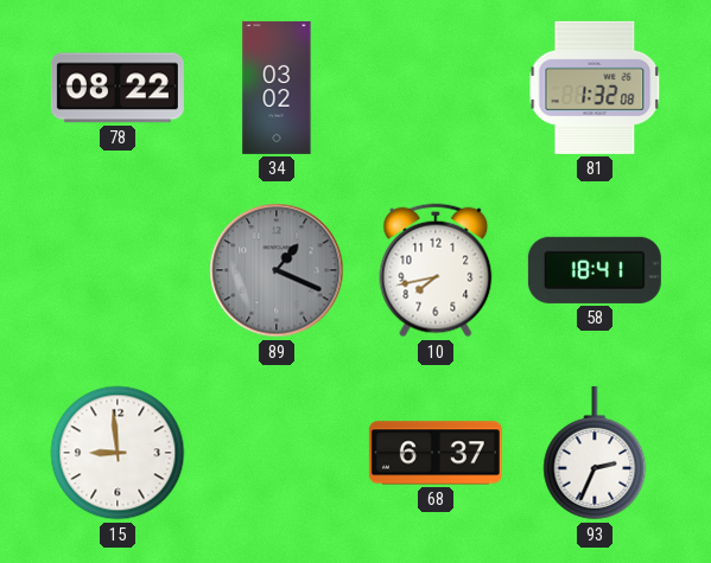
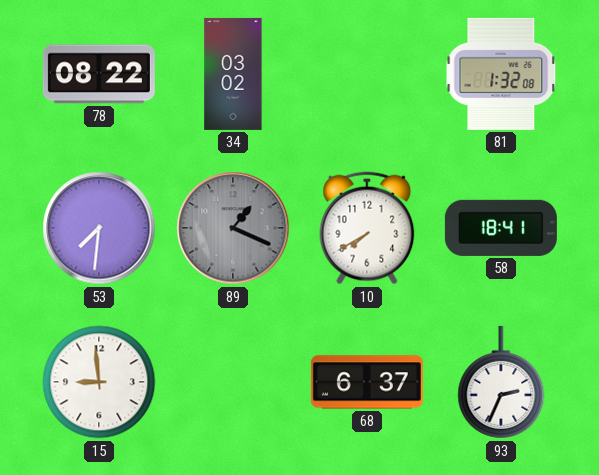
53: none -> 7:31
10: 7:43 -> 7:40
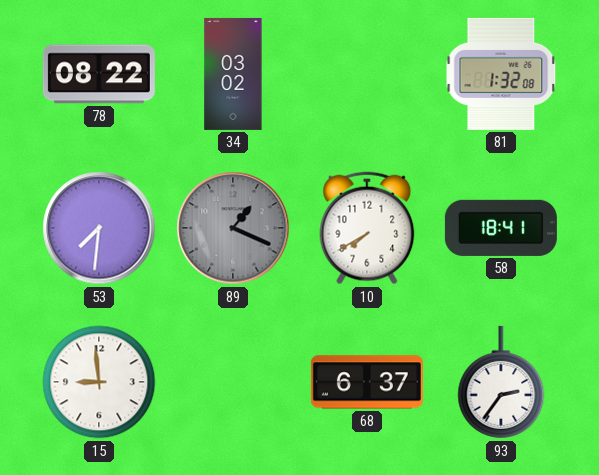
93: 2:34 -> 2:36
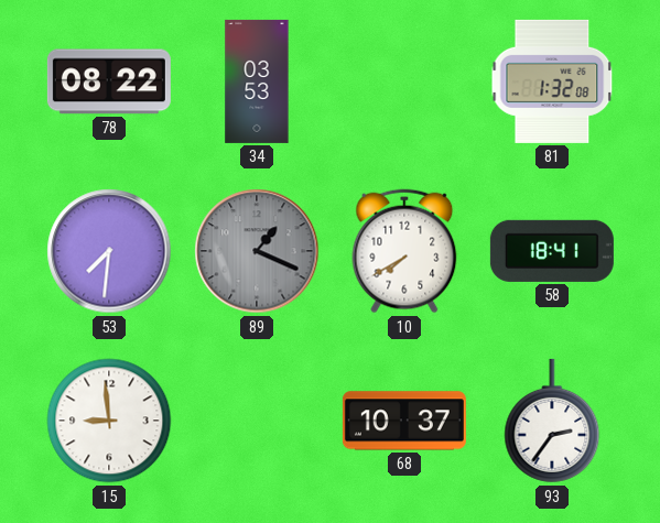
34: 03:02 -> 03:53
68: 6:37 -> 10:37
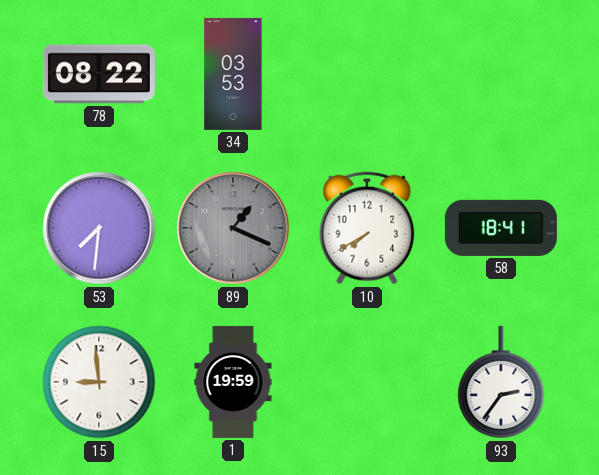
81: 1:32 -> none
1: none -> 19:59
68: 10:37 -> none
